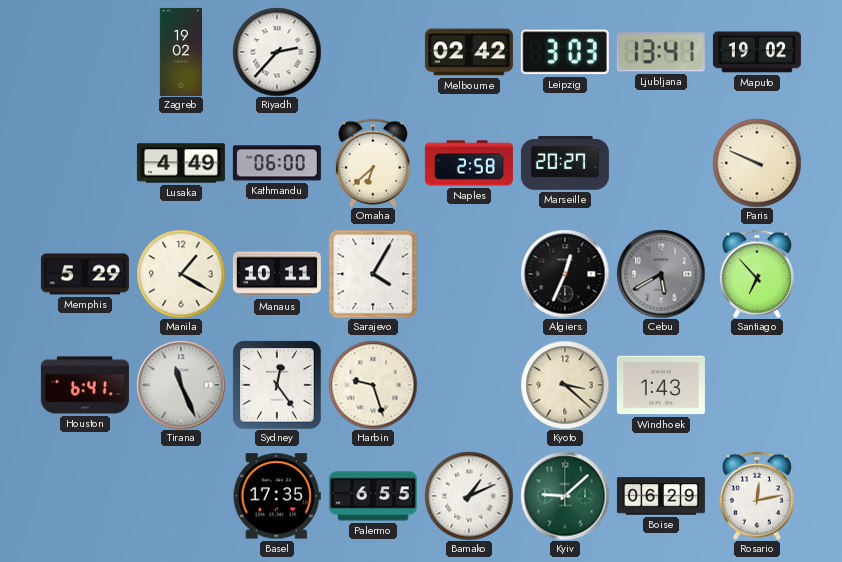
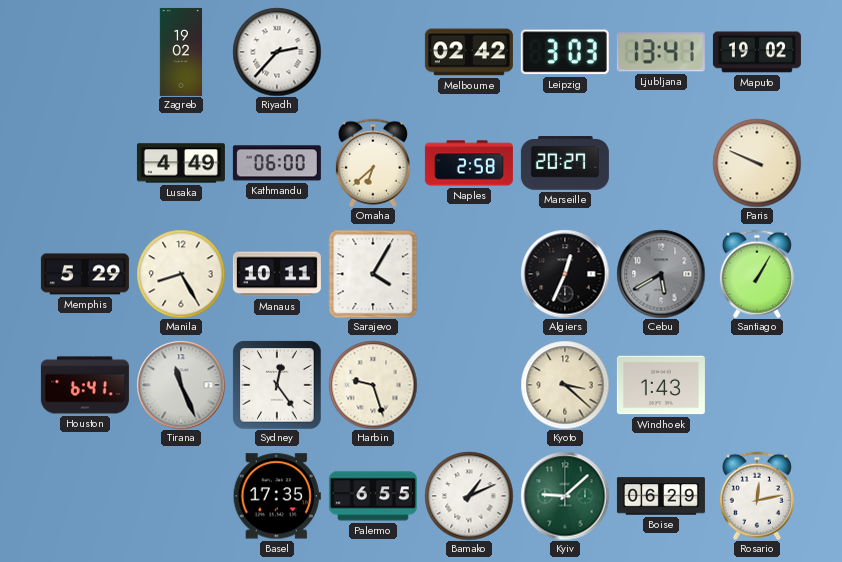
Manila: 1:20 -> 8:25
Santiago: 6:53 -> 1:05
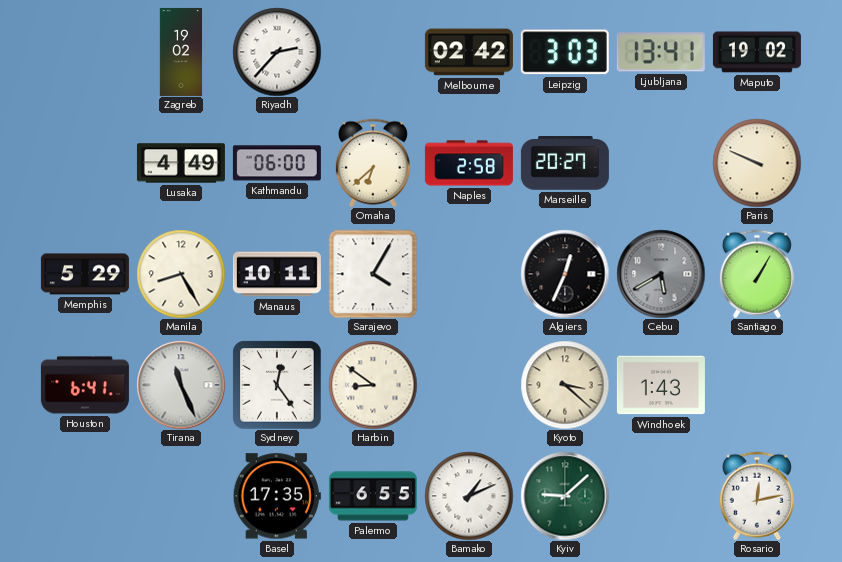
Harbin: 9:27 -> 8:51
Boise: 06:29 -> none
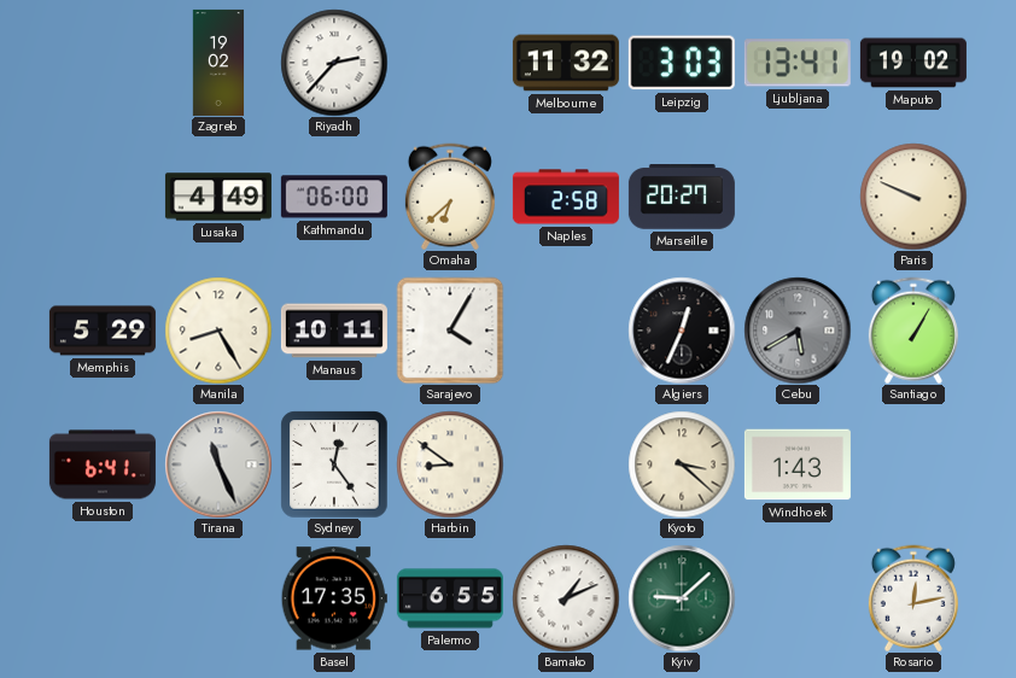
Melbourne: 02:42 -> 11:32
